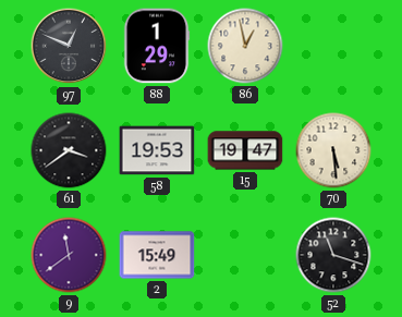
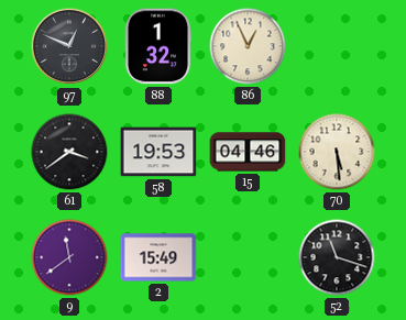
88: 1:29 -> 1:32
86: 12:58 -> 12:56
15: 19:47 -> 04:46
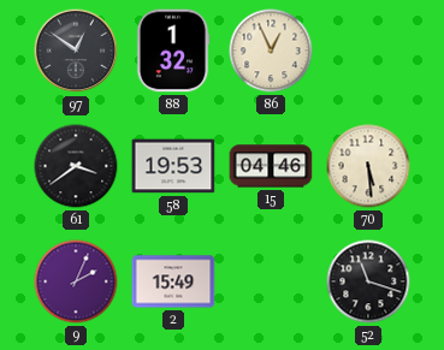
97: 12:49 -> 12:51
9: 11:39 -> 2:04
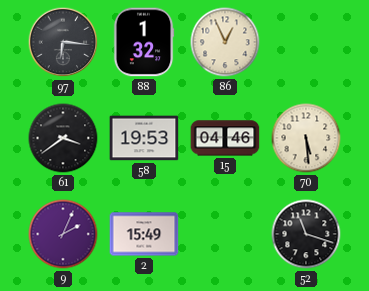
97: 12:51 -> 6:16
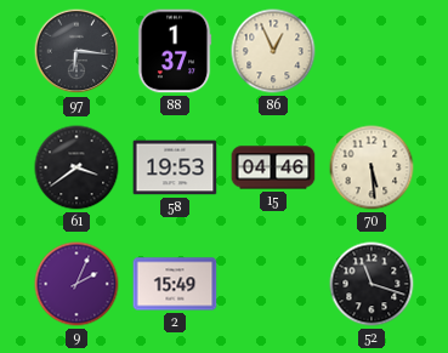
88: 1:32 -> 1:37
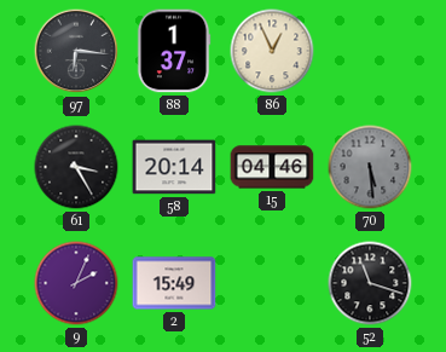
61: 3:39 -> 3:25
58: 19:53 -> 20:14
70 dial: cream -> grey
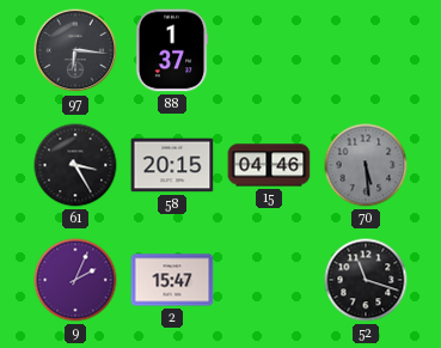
86: 12:56 -> none
58: 20:14 -> 20:15
2: 15:49 -> 15:47
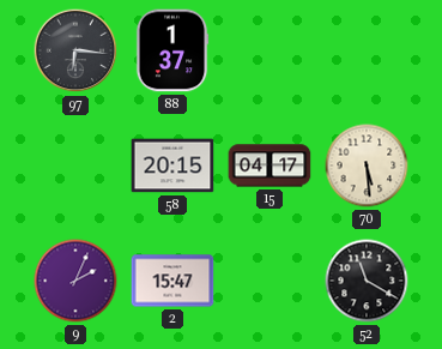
61: 3:25 -> none
15: 04:46 -> 04:17
70 dial: grey -> cream
52: 11:18 -> 11:20
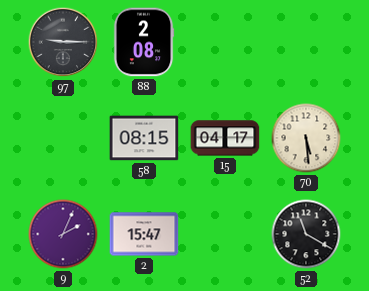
97: 6:16 -> 9:15
88: 1:37 -> 2:08
58: 20:15 -> 08:15
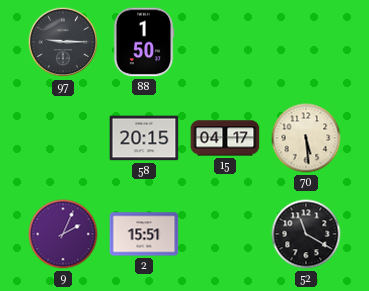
88: 2:08 -> 1:50
58: 08:15 -> 20:15
2: 15:47 -> 15:51
